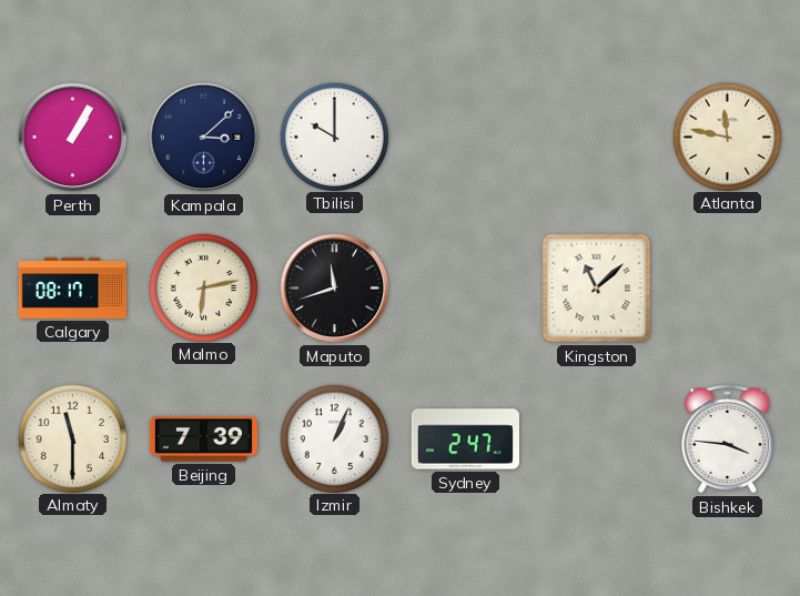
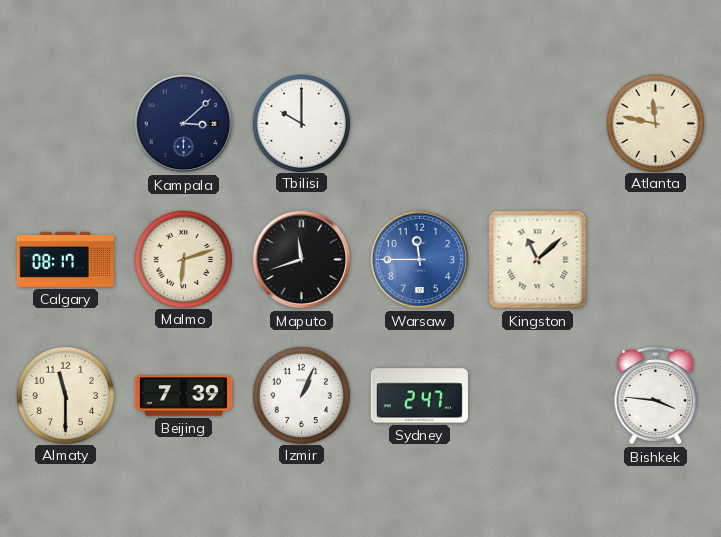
Perth: 1:05 -> none
Malmo: 6:13 -> 6:12
Warsaw: none -> 11:45
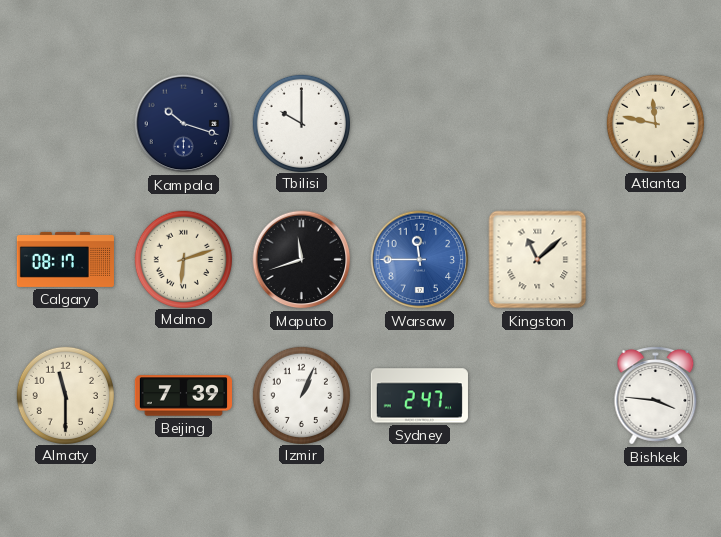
Kampala: 3:08 -> 10:18
